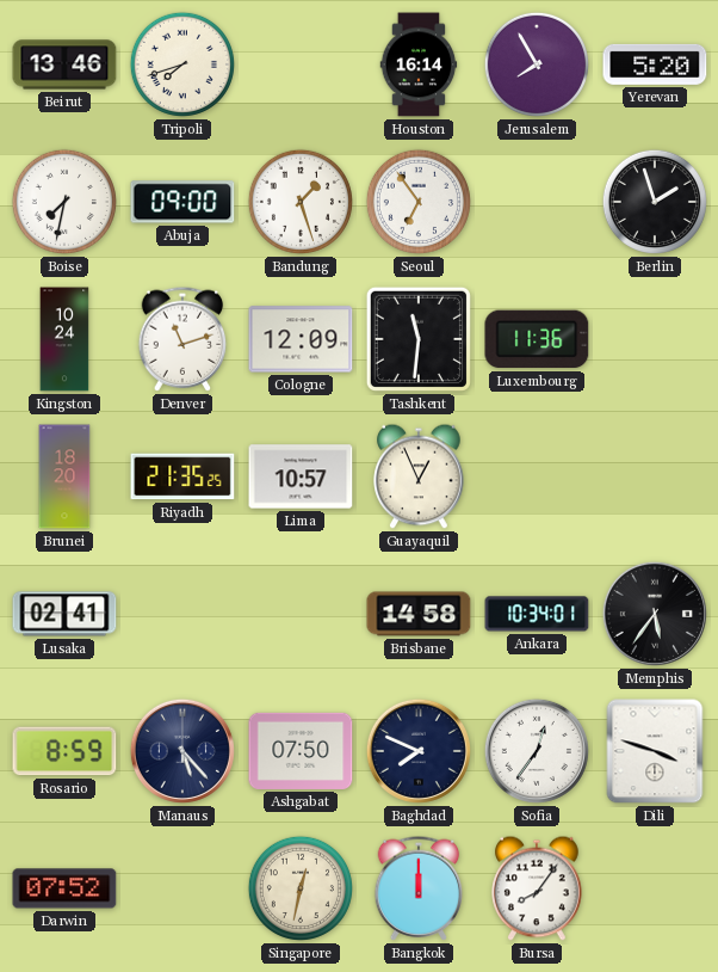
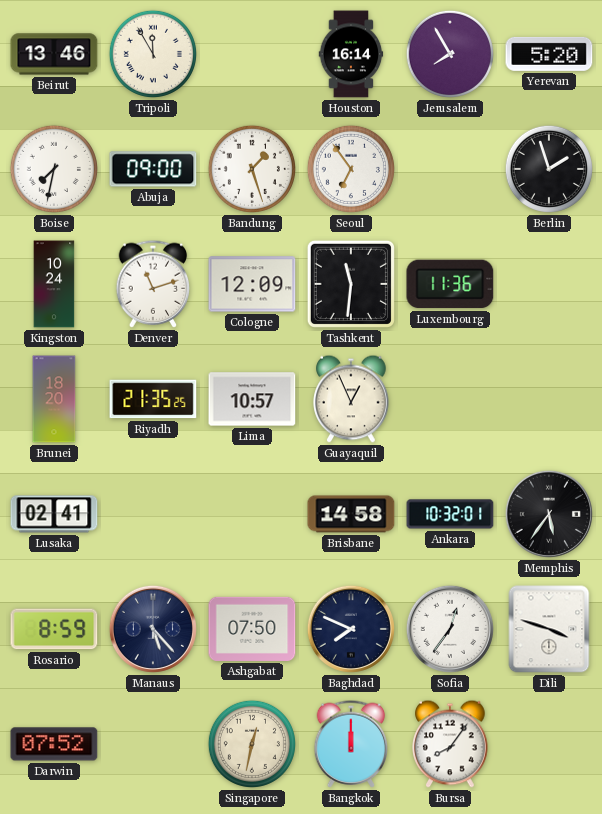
Tripoli: 7:42 -> 11:55
Ankara: 10:34 -> 10:32
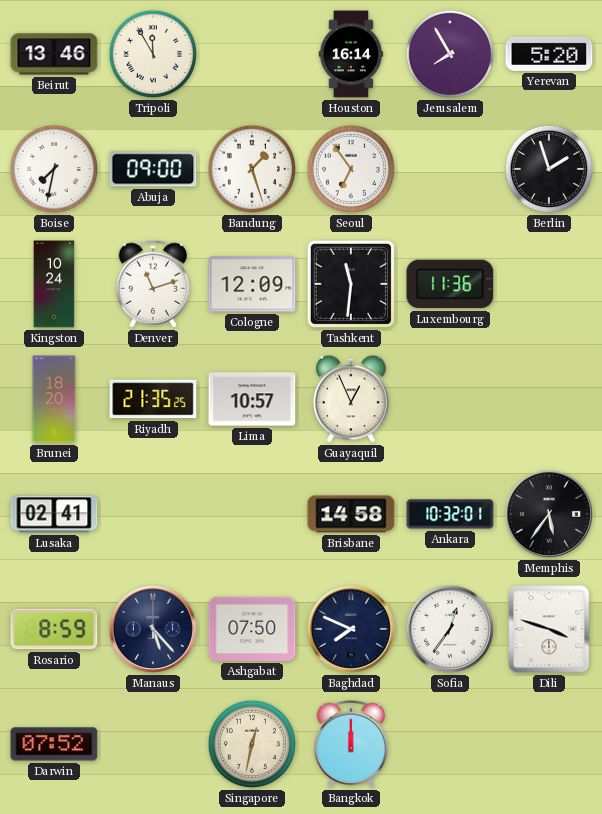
Bursa: 8:06 -> none
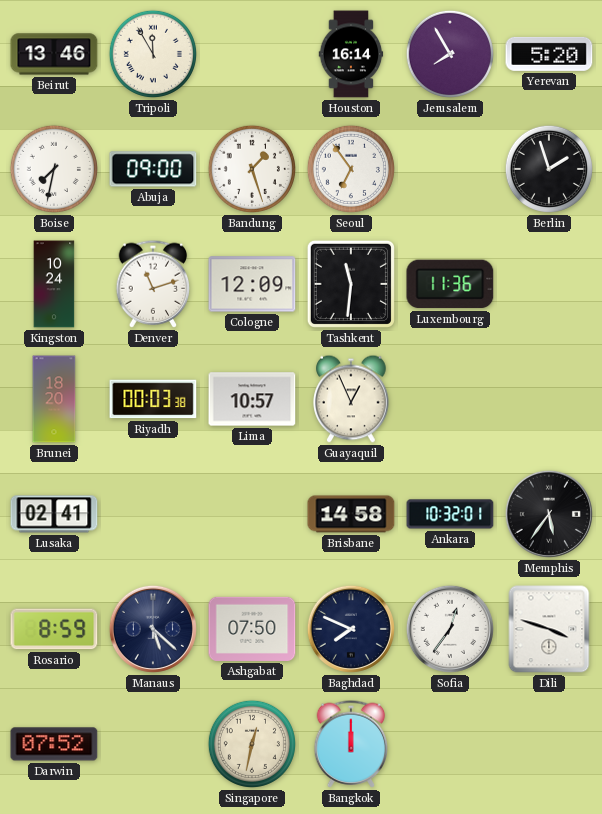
Riyadh: 21:35 -> 00:03
Manaus: 5:23 -> 5:22
